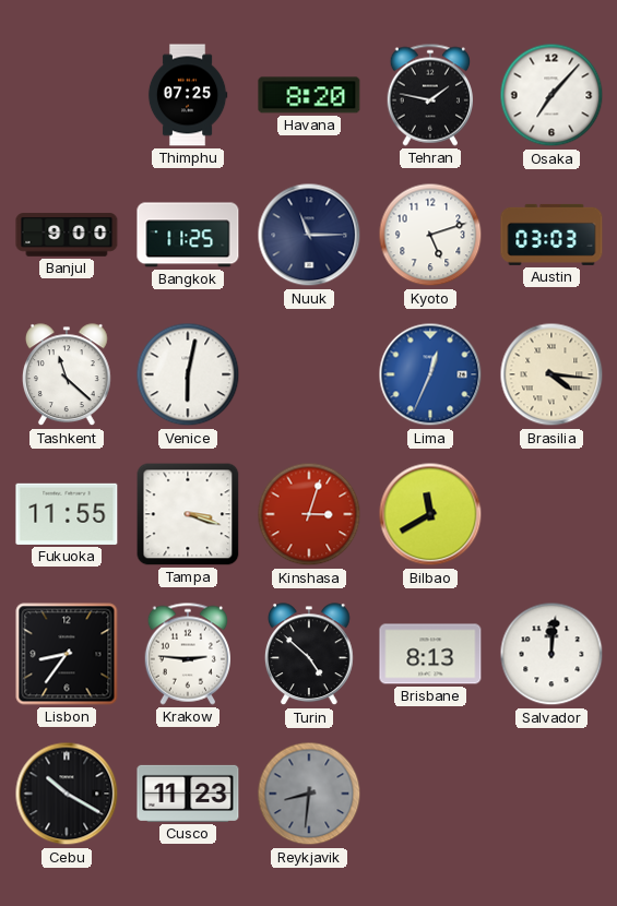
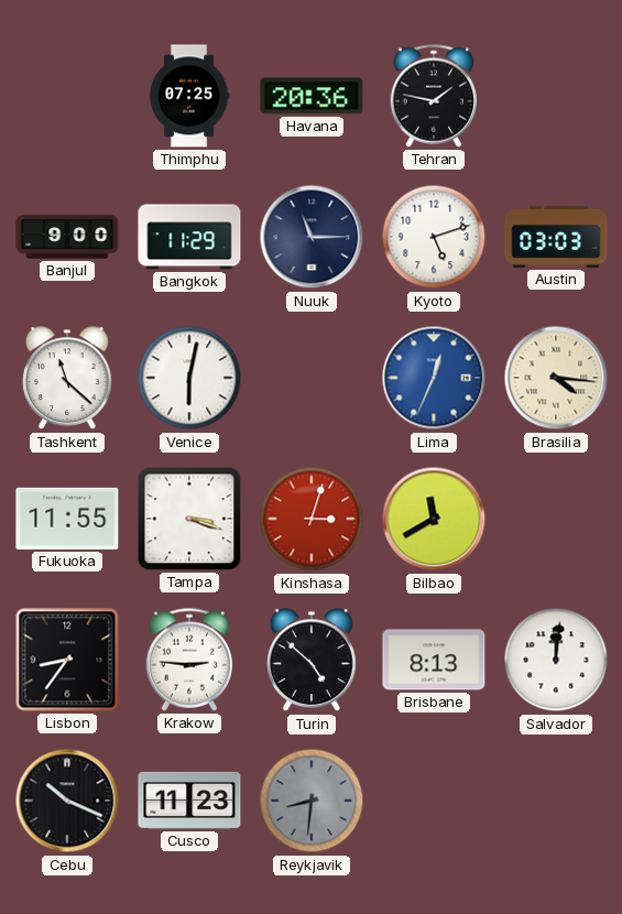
Havana: 8:20 -> 20:36
Osaka: 7:07 -> none
Bangkok: 11:25 -> 11:29
Cebu: 10:20 -> 10:19
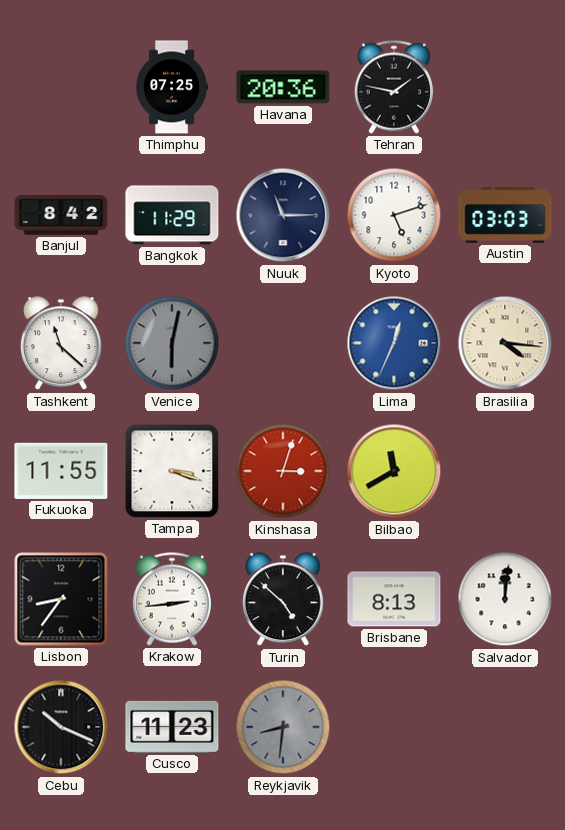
Banjul: 9:00 -> 8:42
Venice dial: white -> grey
Krakow: 2:46 -> 2:44
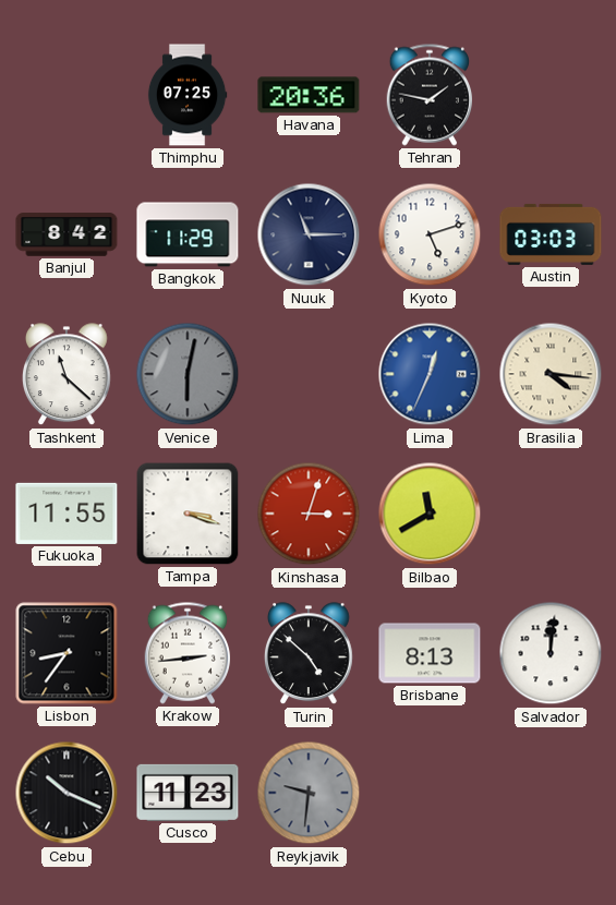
Reykjavik: 8:31 -> 9:31
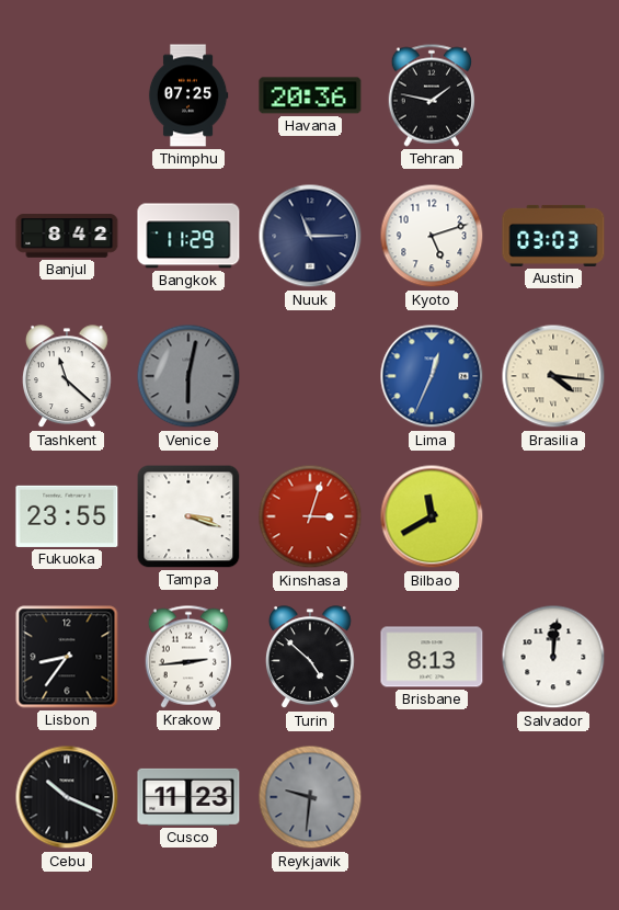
Fukuoka: 11:55 -> 23:55
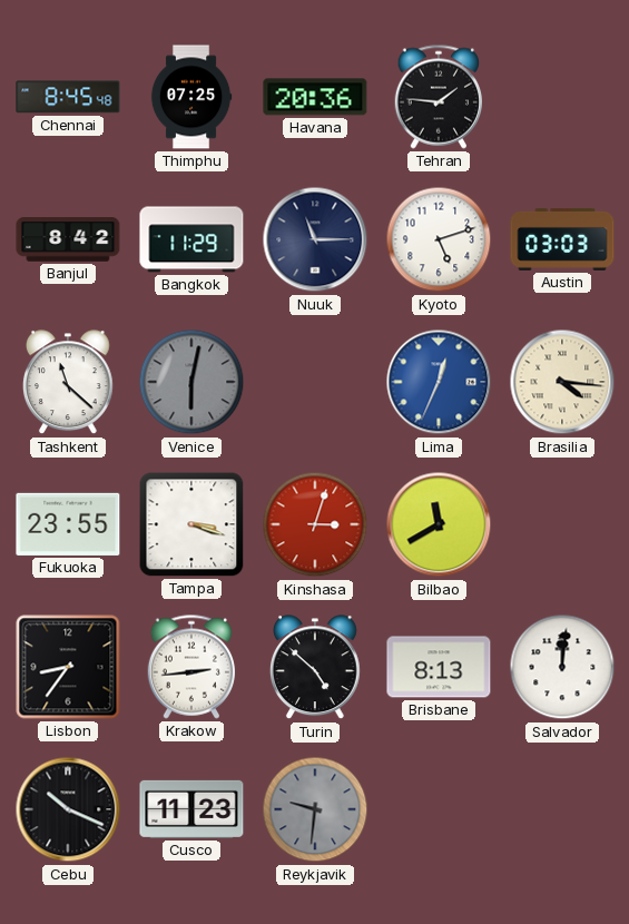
Chennai: none -> 8:45
Tehran: 1:47 -> 1:46
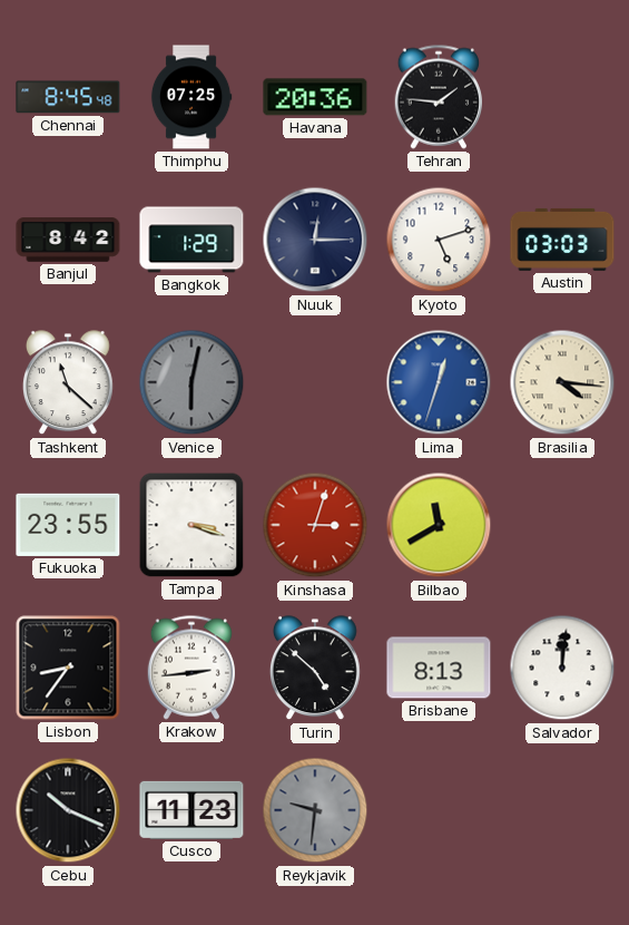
Bangkok: 11:29 -> 1:29
Nuuk: 11:15 -> 12:15
Lima: 12:34 -> 12:33
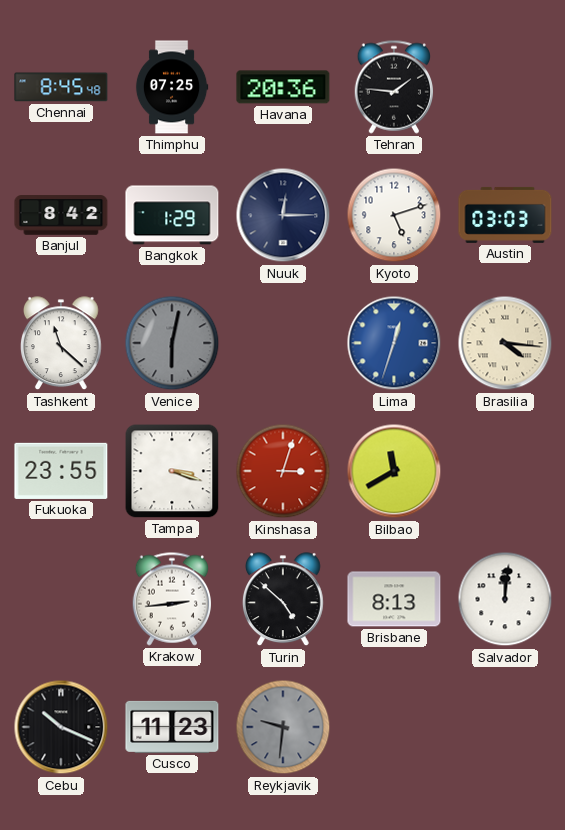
Lisbon: 8:36 -> none
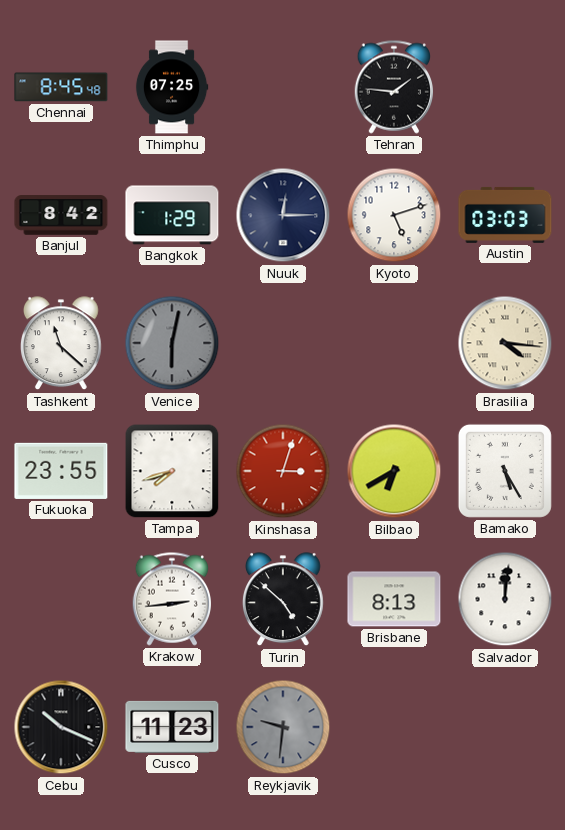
Havana: 20:36 -> none
Lima: 12:33 -> none
Tampa: 3:18 -> 7:42
Bilbao: 11:40 -> 6:40
Bamako: none -> 5:25
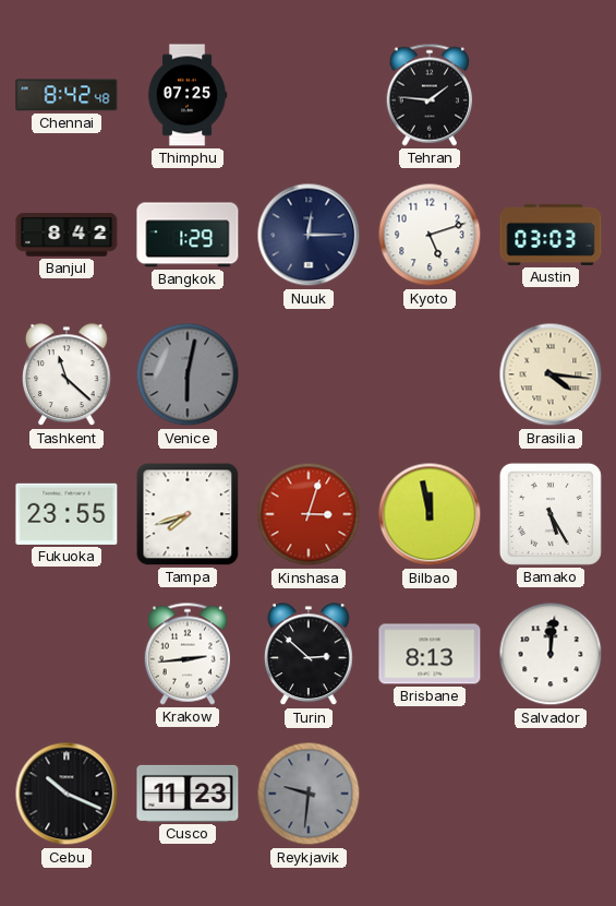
Chennai: 8:45 -> 8:42
Bilbao: 6:40 -> 11:58
Turin: 4:52 -> 2:52
